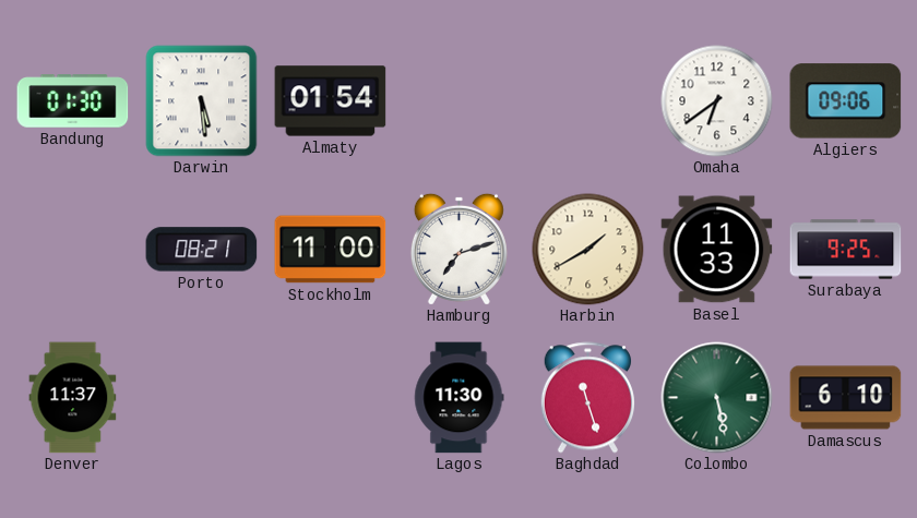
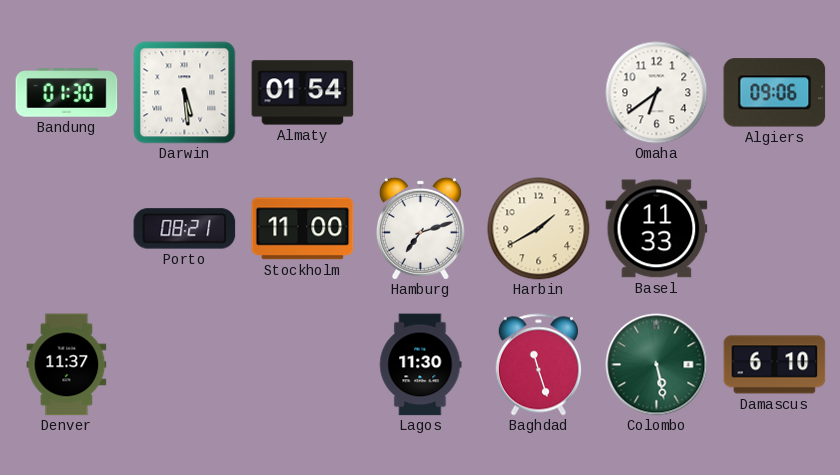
Surabaya: 9:25 -> none
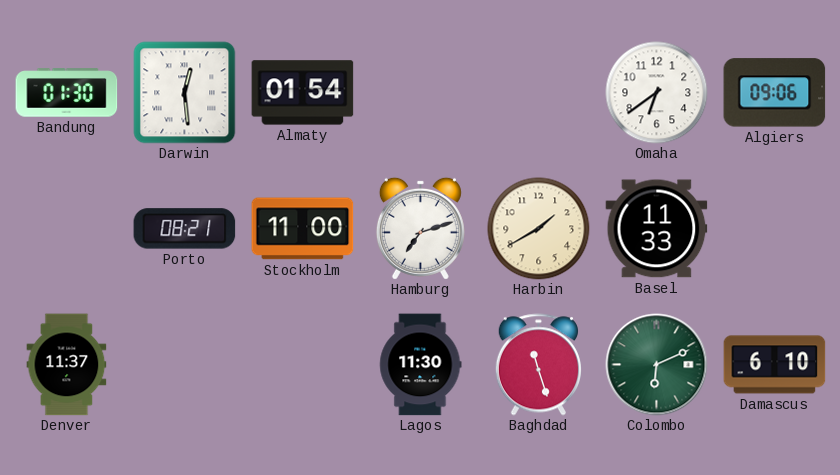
Darwin: 5:29 -> 12:29
Colombo: 5:28 -> 6:11
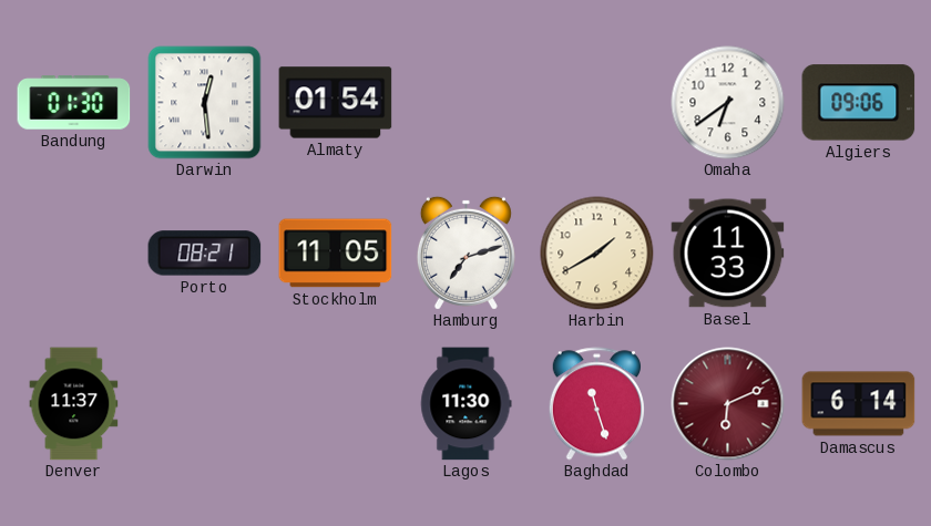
Stockholm: 11:00 -> 11:05
Colombo dial: green -> burgundy
Damascus: 6:10 -> 6:14
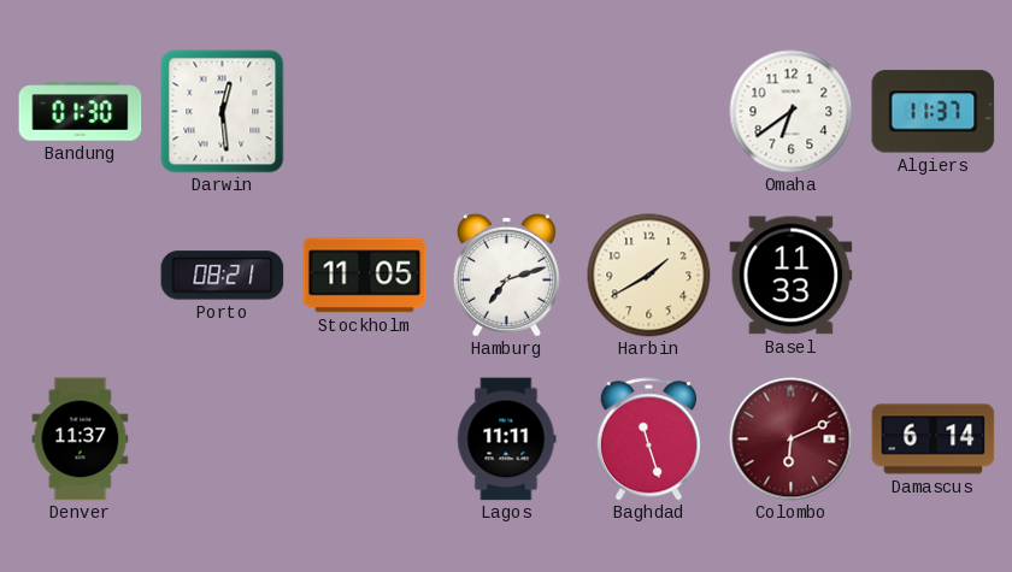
Almaty: 01:54 -> none
Algiers: 09:06 -> 11:37
Lagos: 11:30 -> 11:11
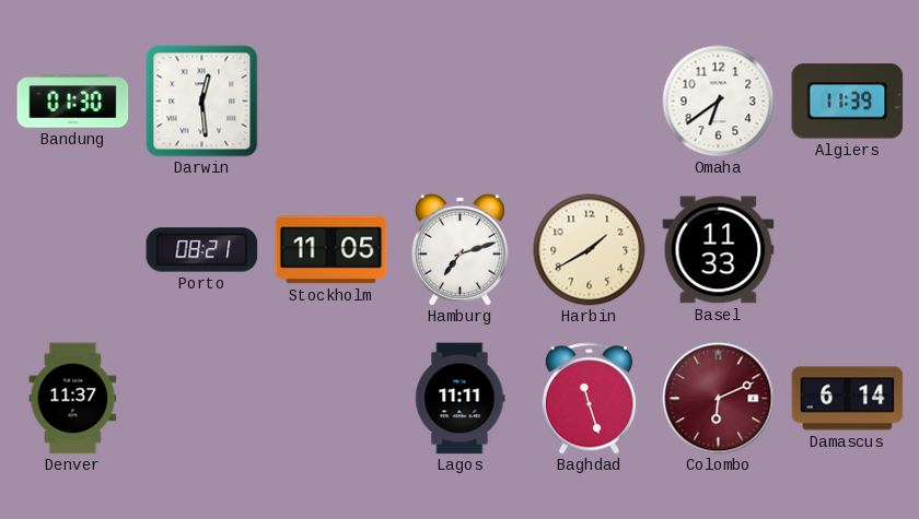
Algiers: 11:37 -> 11:39
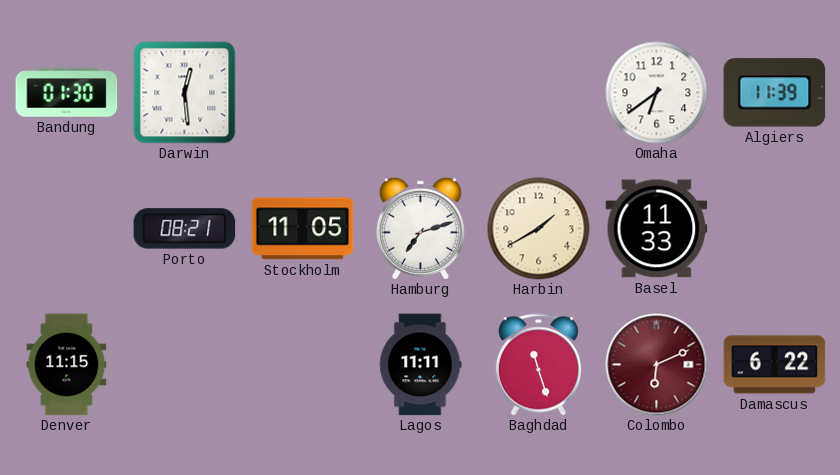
Denver: 11:37 -> 11:15
Damascus: 6:14 -> 6:22
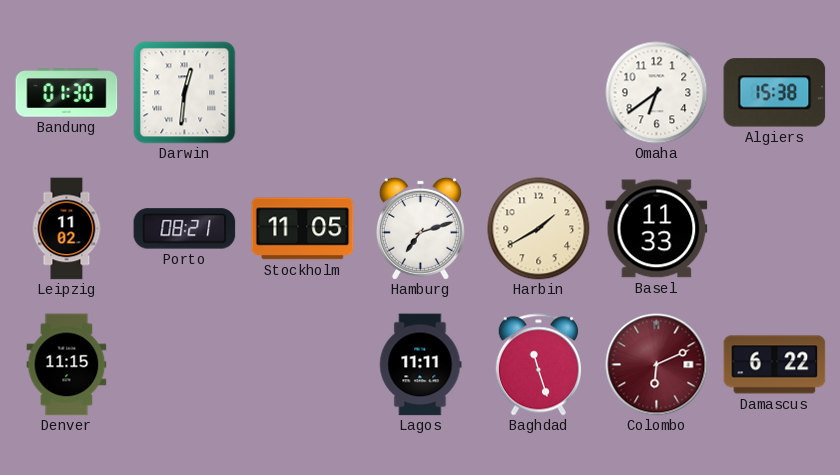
Darwin: 12:29 -> 12:31
Algiers: 11:39 -> 15:38
Leipzig: none -> 11:02
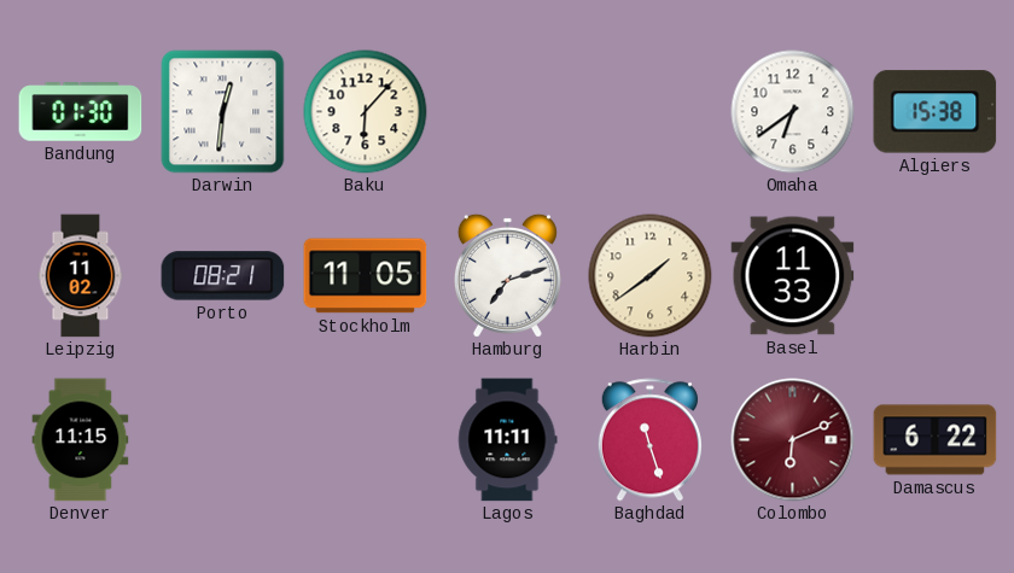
Baku: none -> 6:07
Harbin: 1:40 -> 1:39
